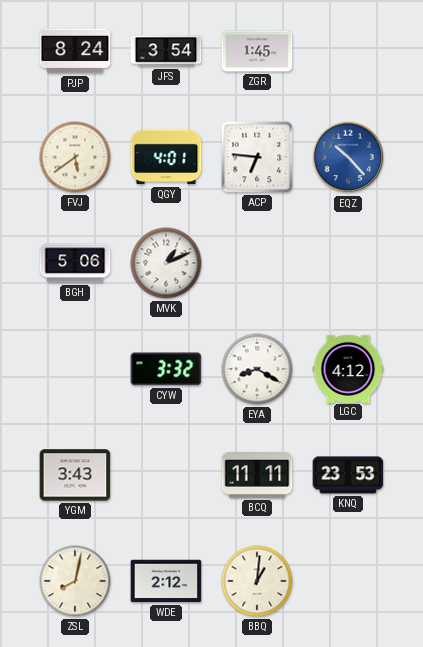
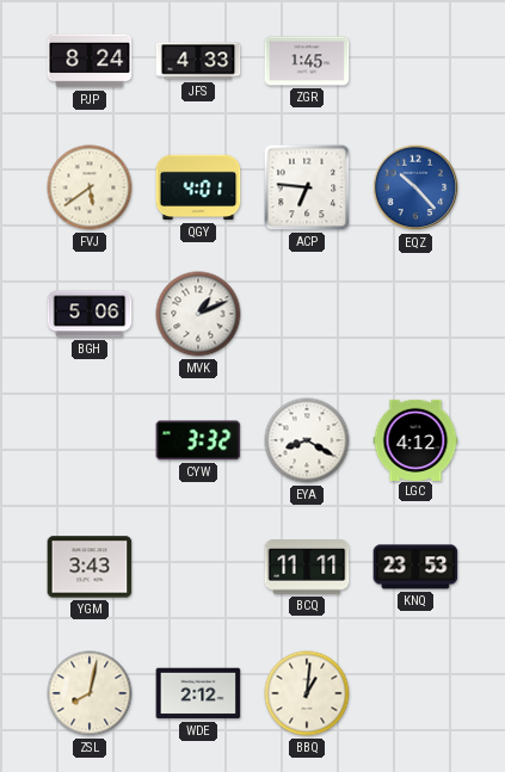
JFS: 3:54 -> 4:33
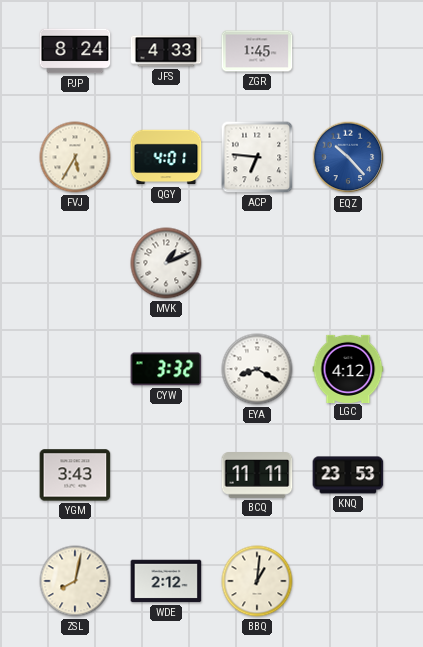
FVJ: 5:39 -> 5:35
BGH: 5:06 -> none
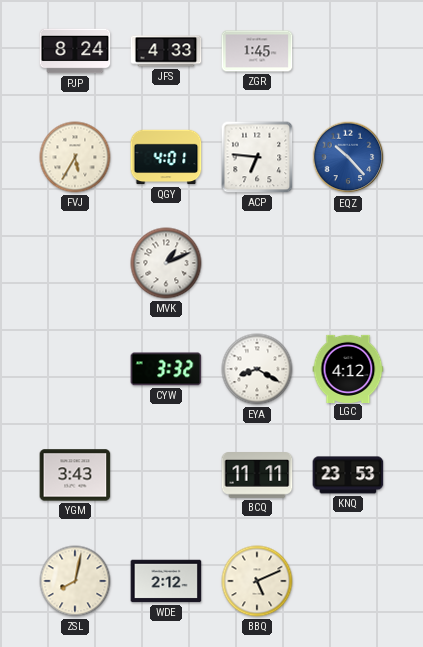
BBQ: 1:01 -> 5:11
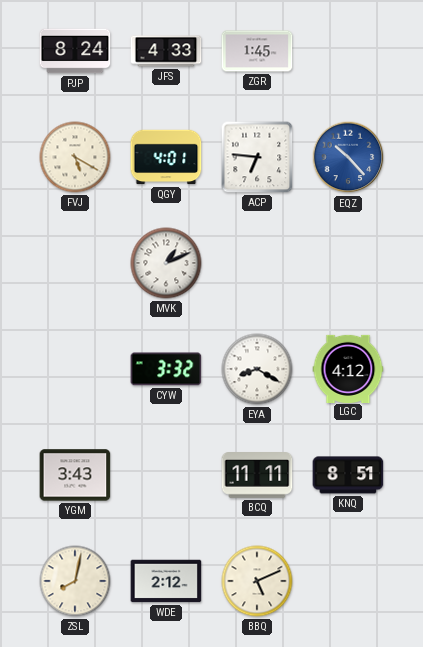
FVJ: 5:35 -> 5:20
KNQ: 23:53 -> 8:51
